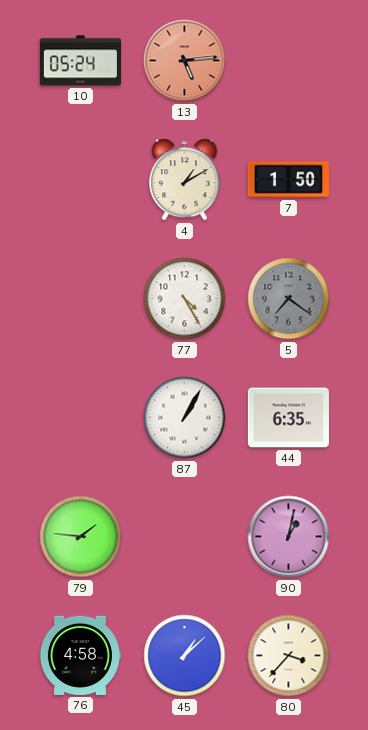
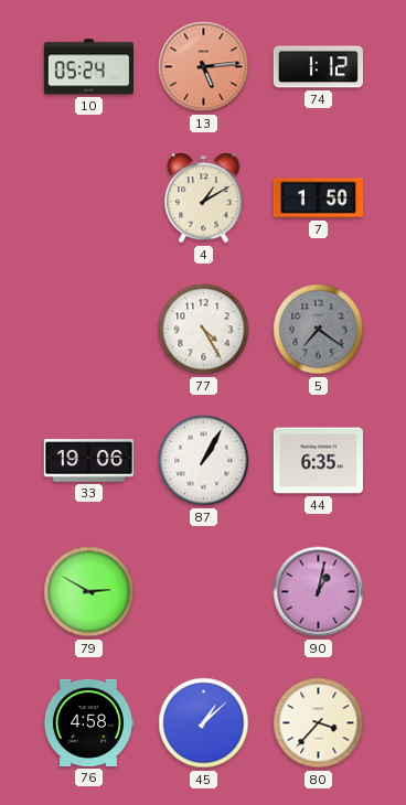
74: none -> 1:12
33: none -> 19:06
79: 1:46 -> 2:50
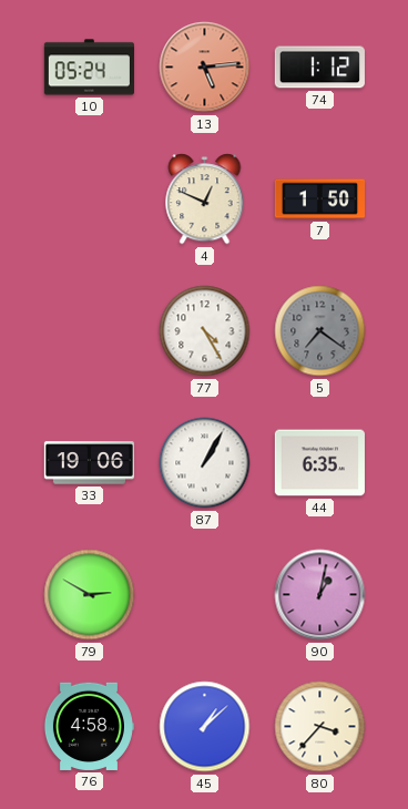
4: 1:10 -> 12:49
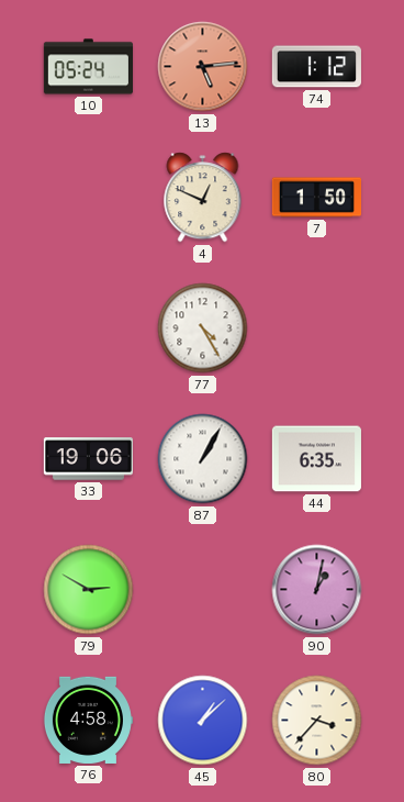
5: 7:21 -> none
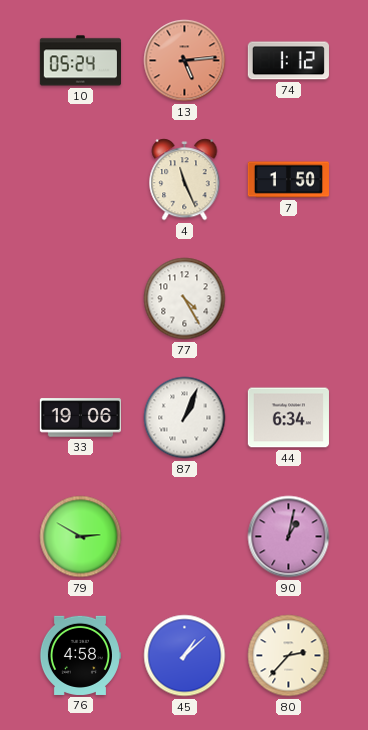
4: 12:49 -> 11:26
87: 1:05 -> 1:04
44: 6:35 -> 6:34
80: 3:37 -> 2:37
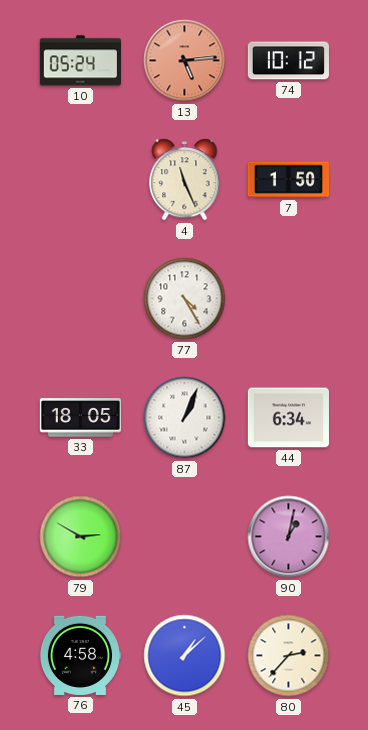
74: 1:12 -> 10:12
33: 19:06 -> 18:05
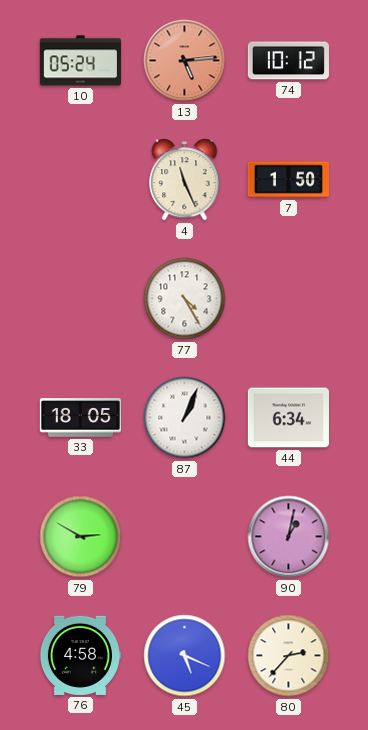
45: 1:08 -> 5:19
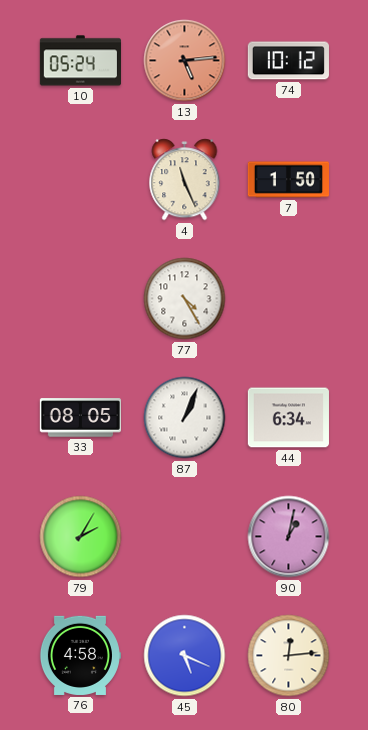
33: 18:05 -> 08:05
79: 2:50 -> 2:05
80: 2:37 -> 12:14
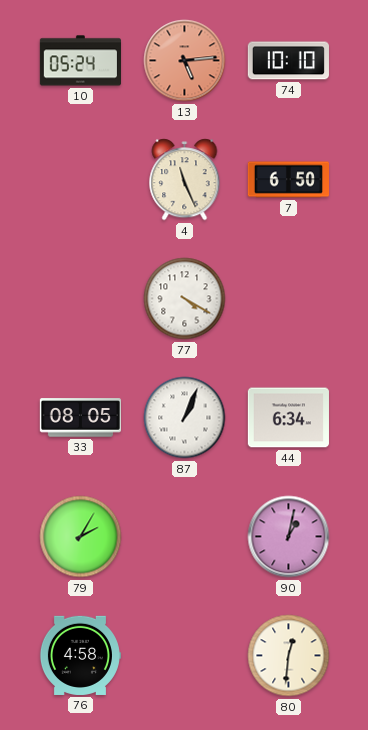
74: 10:12 -> 10:10
7: 1:50 -> 6:50
77: 4:25 -> 4:20
45: 5:19 -> none
80: 12:14 -> 12:31
